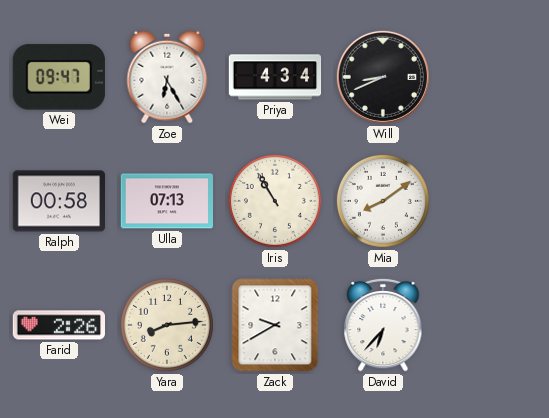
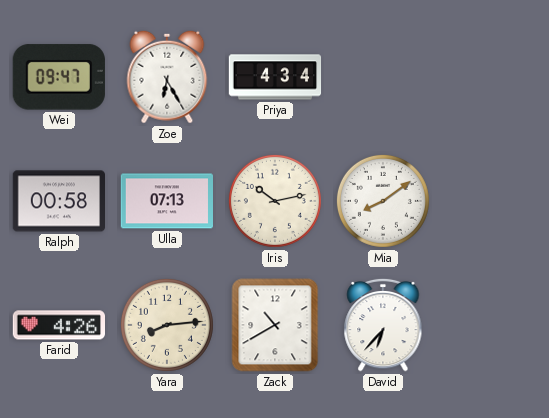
Will: 8:41 -> none
Iris: 10:55 -> 10:13
Farid: 2:26 -> 4:26
Zack: 9:40 -> 10:40
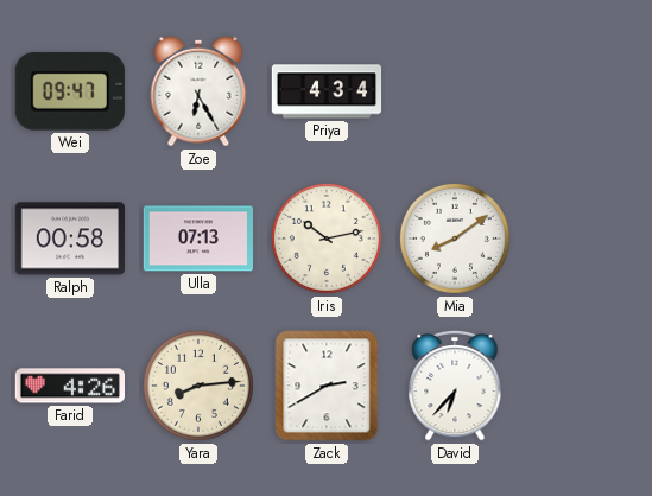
Zack: 10:40 -> 2:40
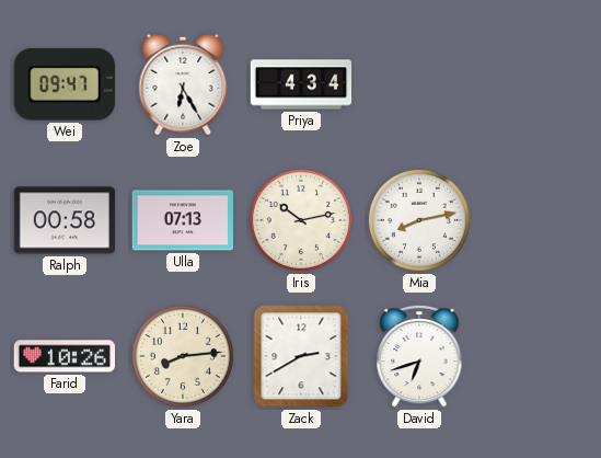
Mia: 8:09 -> 8:13
Farid: 4:26 -> 10:26
David: 6:37 -> 6:42
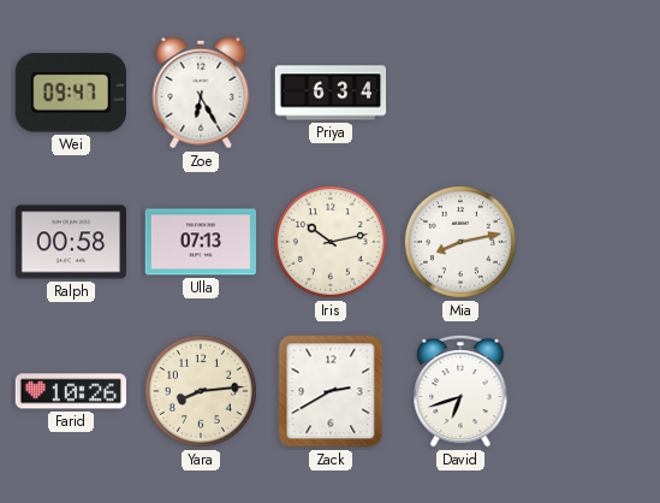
Priya: 4:34 -> 6:34
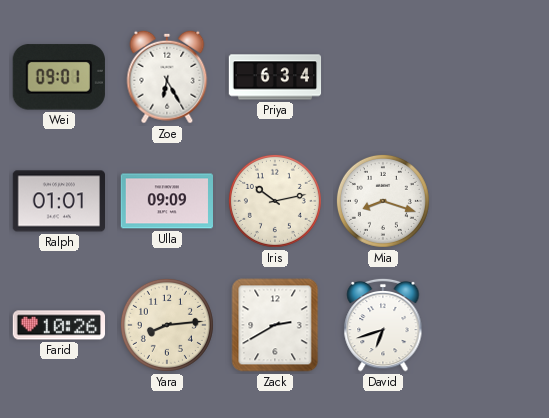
Wei: 09:47 -> 09:01
Ralph: 00:58 -> 01:01
Ulla: 07:13 -> 09:09
Mia: 8:13 -> 8:18
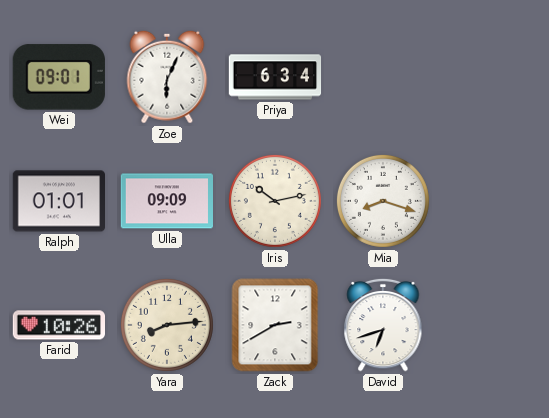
Zoe: 6:25 -> 6:04
